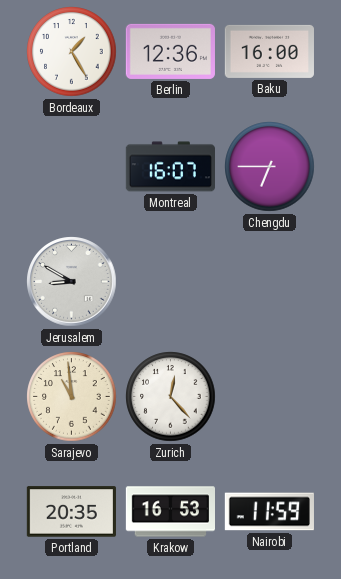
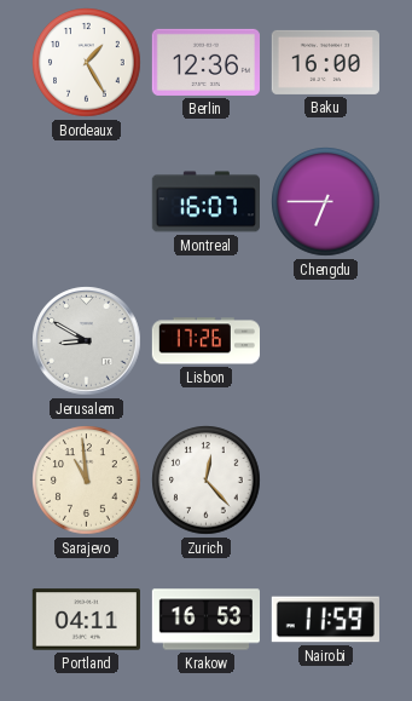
Lisbon: none -> 17:26
Portland: 20:35 -> 04:11
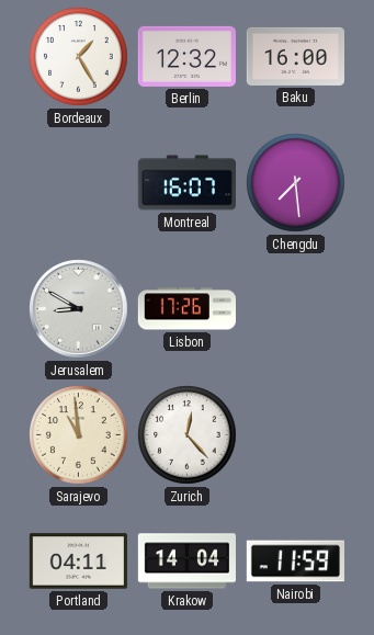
Berlin: 12:36 -> 12:32
Chengdu: 6:45 -> 7:29
Krakow: 16:53 -> 14:04
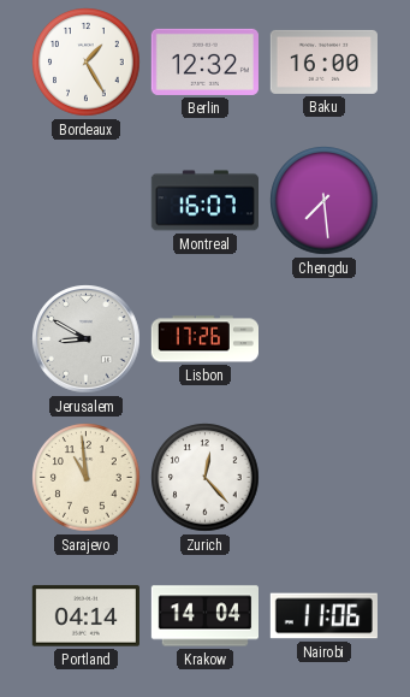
Portland: 04:11 -> 04:14
Nairobi: 11:59 -> 11:06
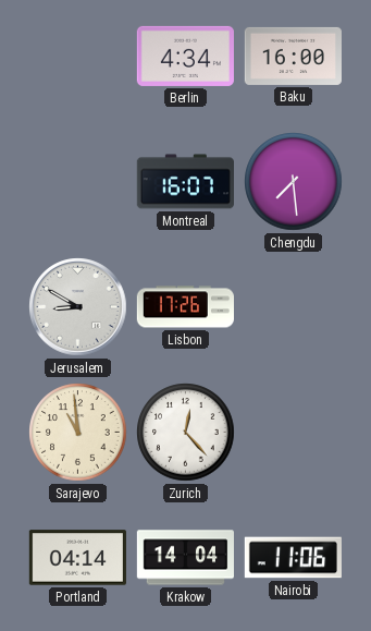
Bordeaux: 1:25 -> none
Berlin: 12:32 -> 4:34
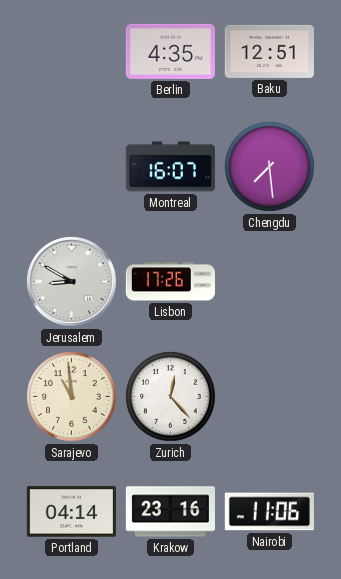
Berlin: 4:34 -> 4:35
Baku: 16:00 -> 12:51
Krakow: 14:04 -> 23:16
